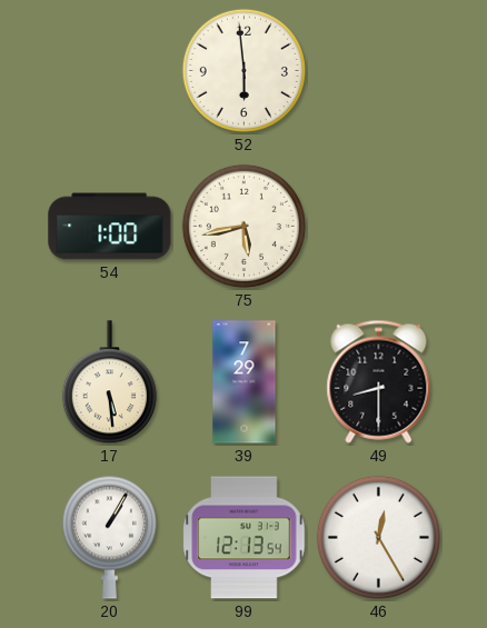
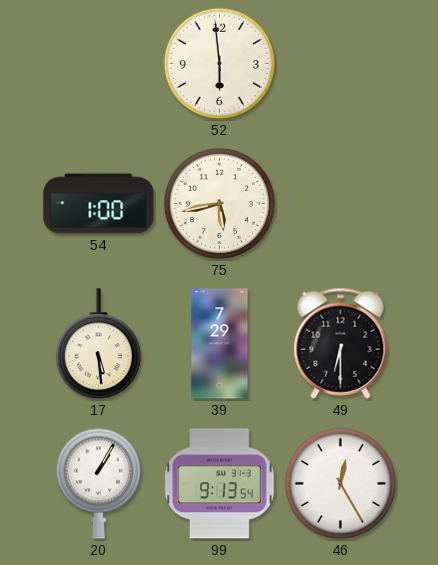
49: 8:30 -> 6:30
99: 12:13 -> 9:13
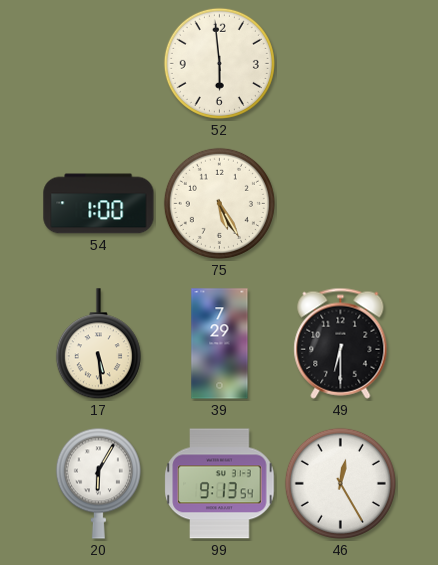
75: 5:43 -> 5:25
20: 1:05 -> 6:05
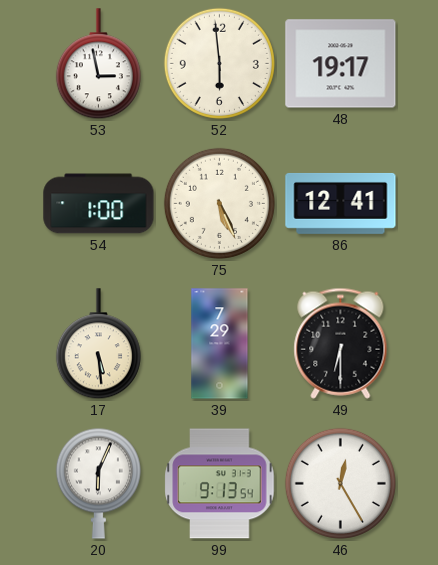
53: none -> 2:58
48: none -> 19:17
75: 5:25 -> 5:26
86: none -> 12:41
20: 6:05 -> 6:04
